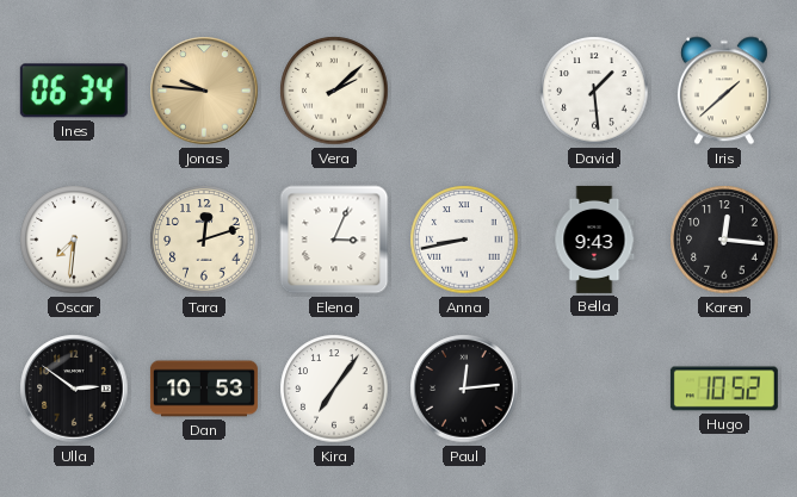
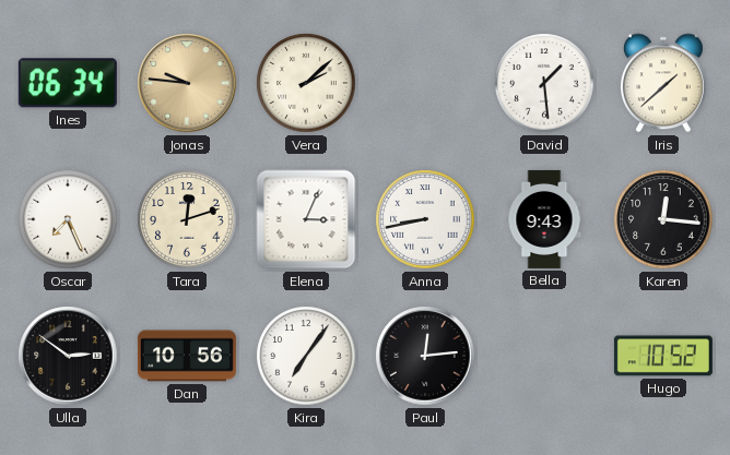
Oscar: 7:31 -> 7:26
Dan: 10:53 -> 10:56
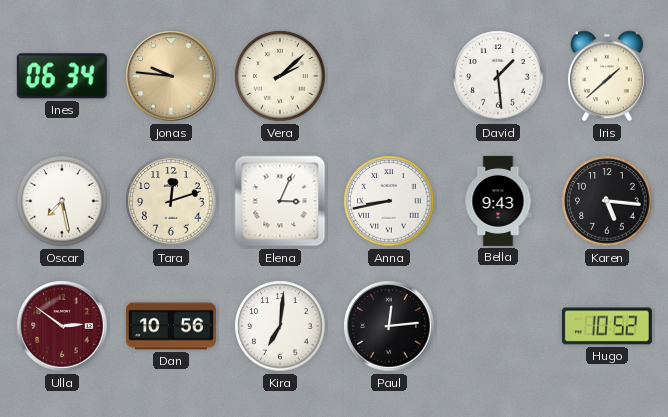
Oscar: 7:26 -> 7:28
Karen: 12:16 -> 5:16
Ulla dial: black -> burgundy
Kira: 7:06 -> 7:01
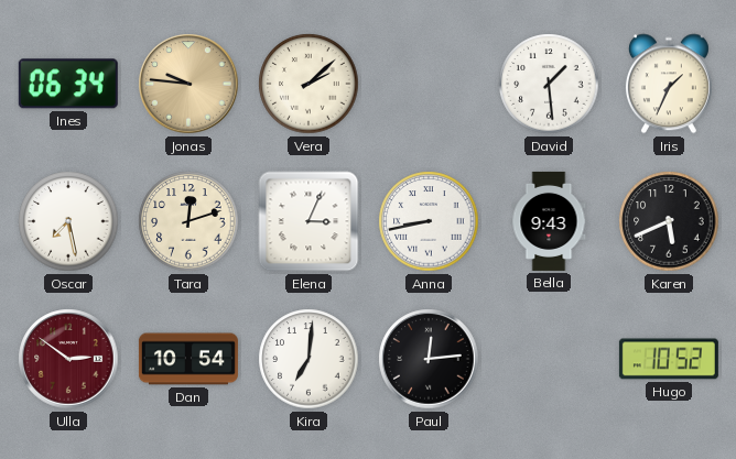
Iris: 1:38 -> 1:34
Karen: 5:16 -> 5:41
Dan: 10:56 -> 10:54
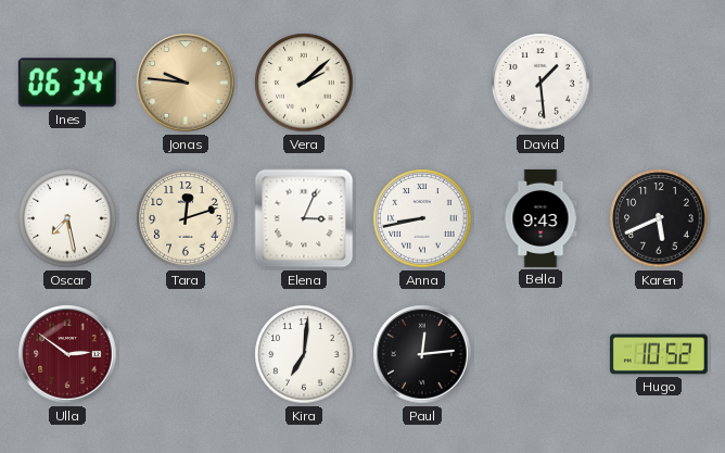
Iris: 1:34 -> none
Dan: 10:54 -> none
